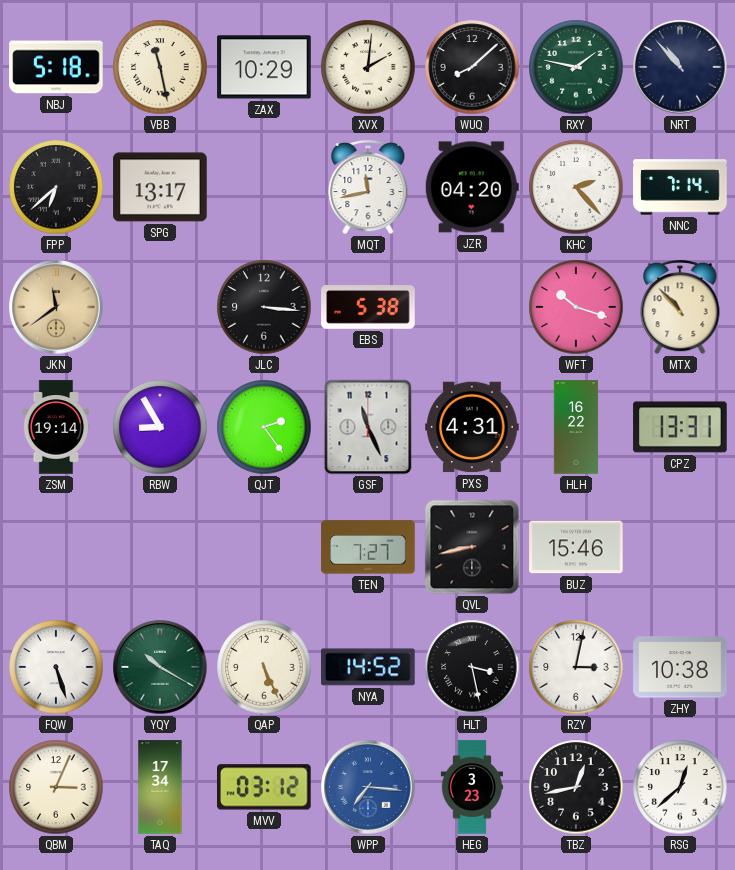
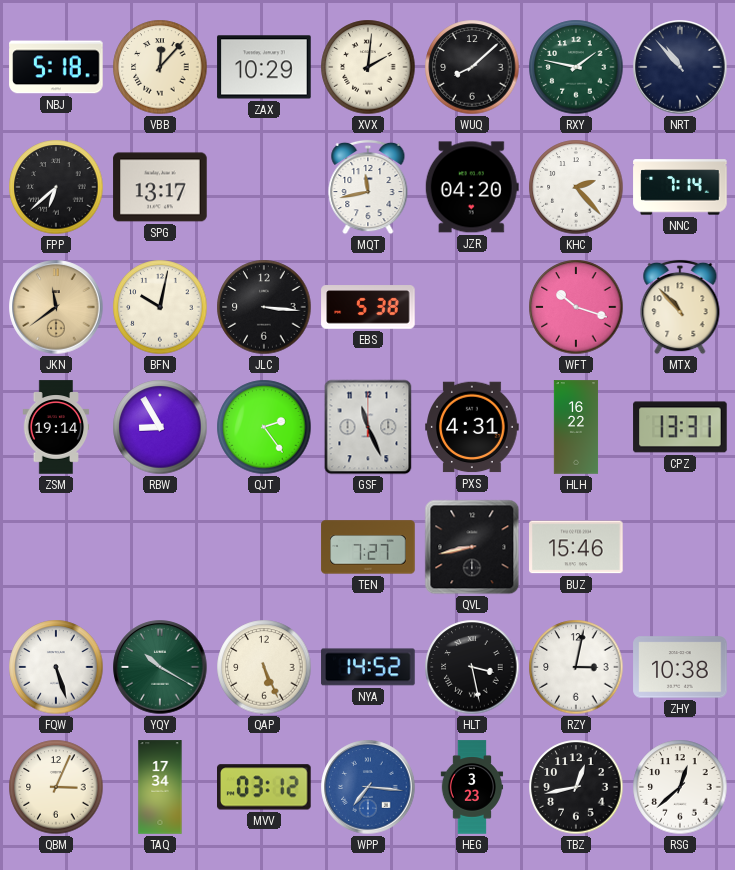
VBB: 11:28 -> 12:07
BFN: none -> 10:02
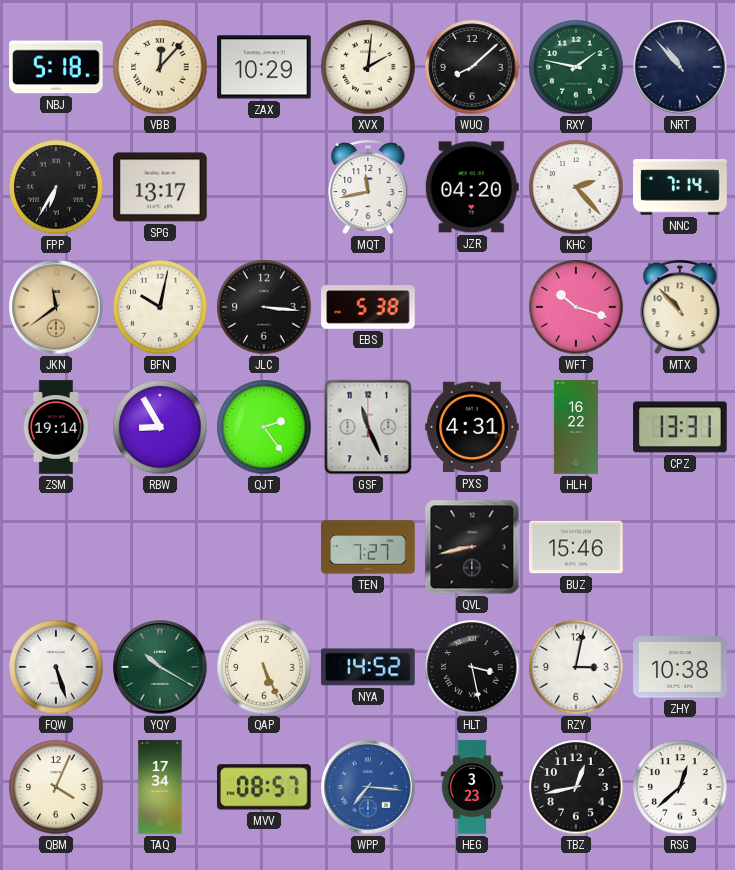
FPP: 6:38 -> 6:35
QBM: 3:04 -> 4:04
MVV: 03:12 -> 08:57
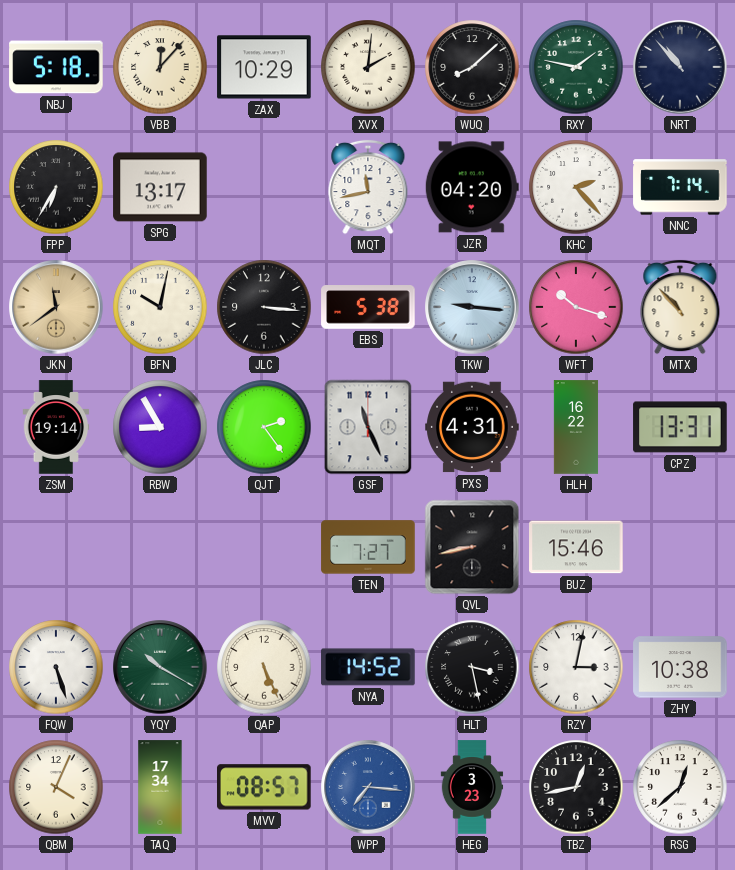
TKW: none -> 9:16
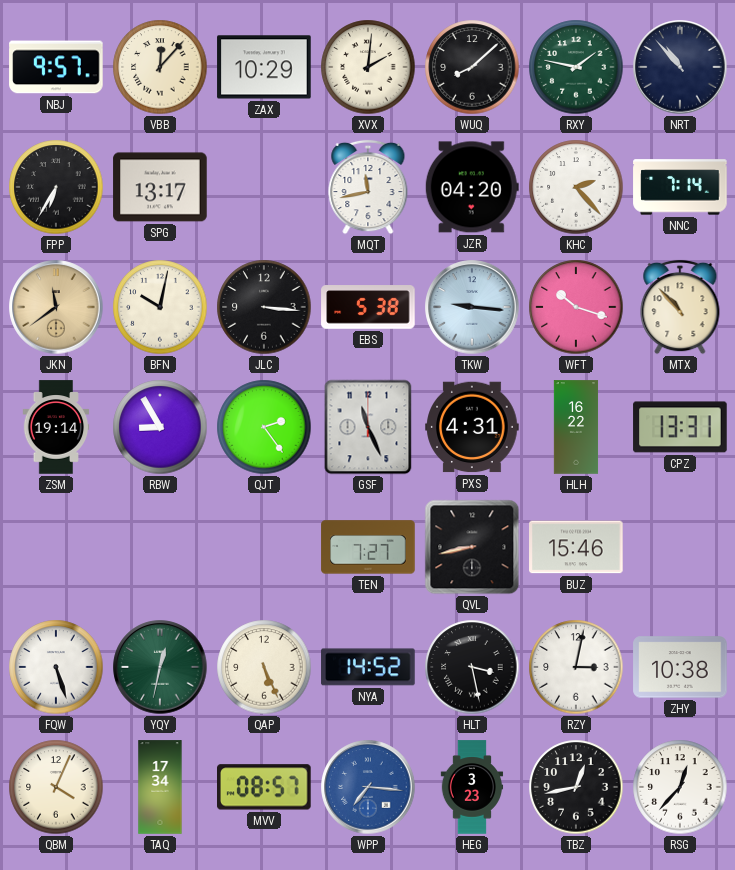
NBJ: 5:18 -> 9:57
YQY: 10:20 -> 12:32
RSG: 12:38 -> 12:37
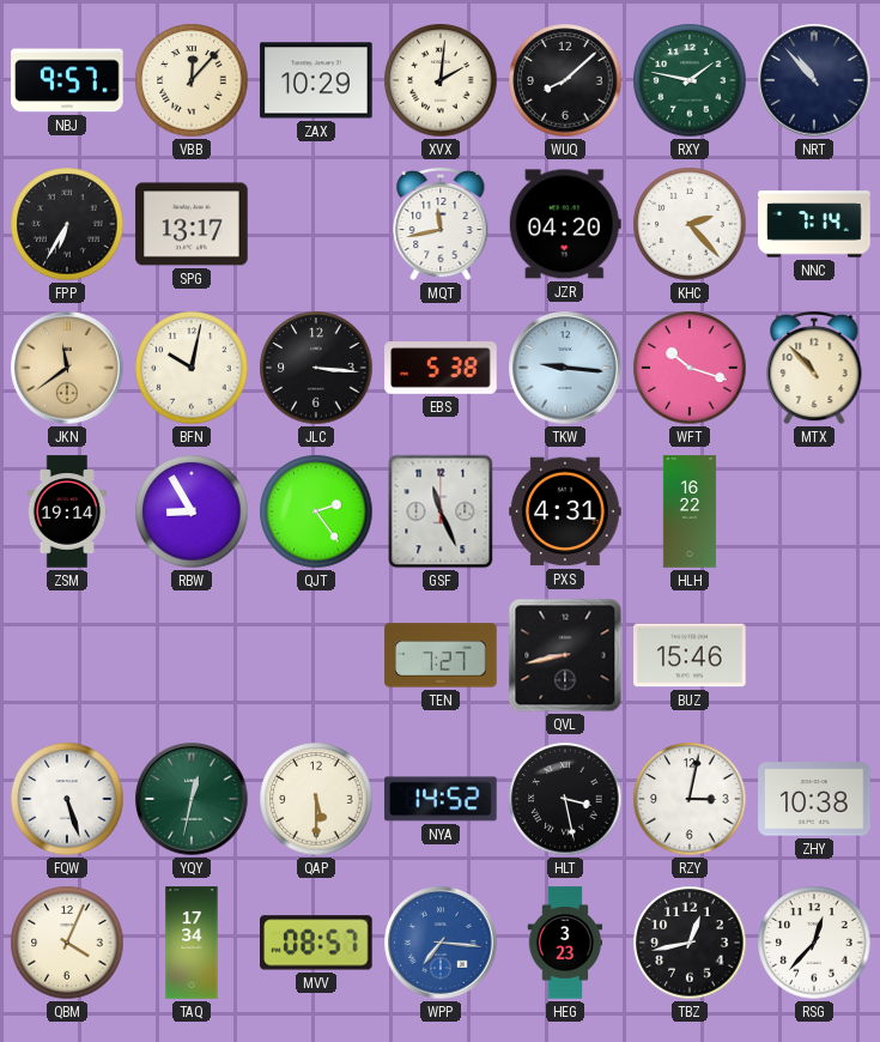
CPZ: 13:31 -> none
QAP: 5:26 -> 5:30
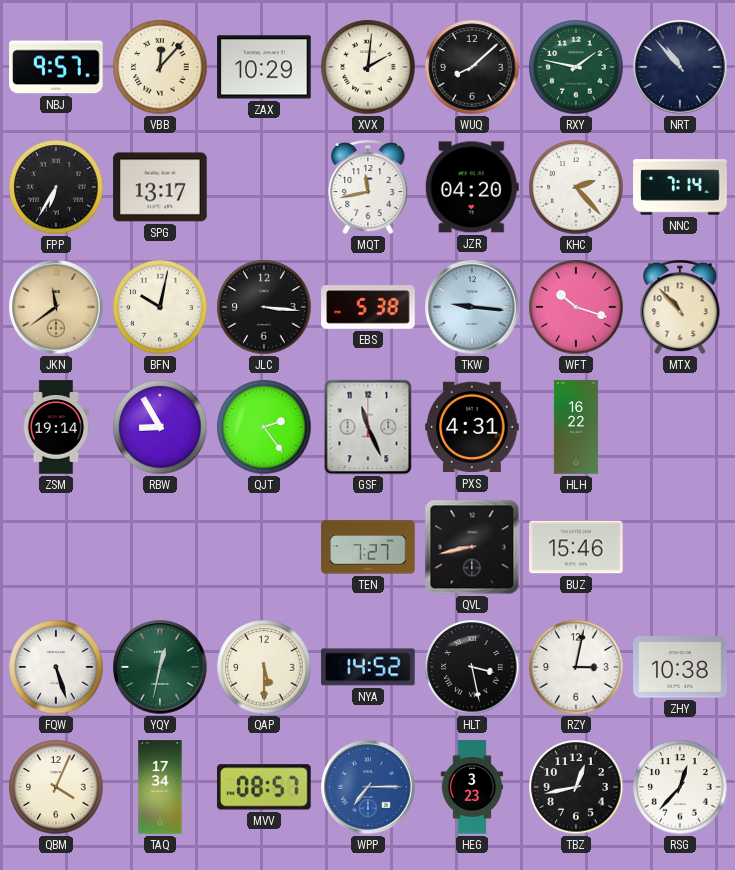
WPP: 7:16 -> 7:15
